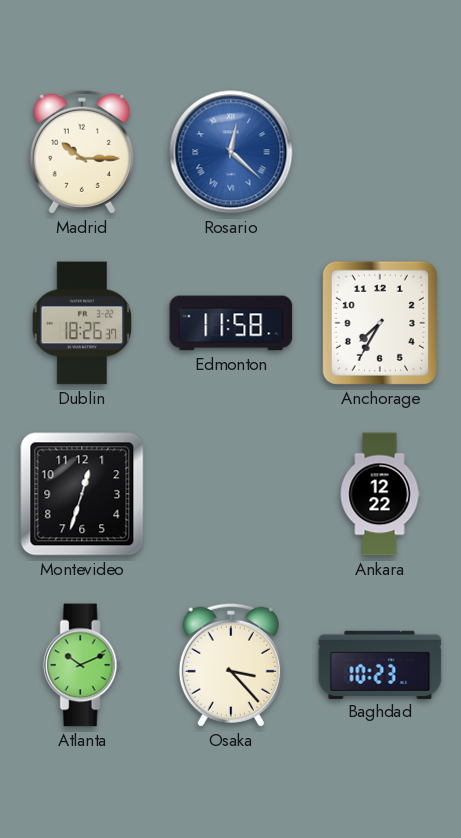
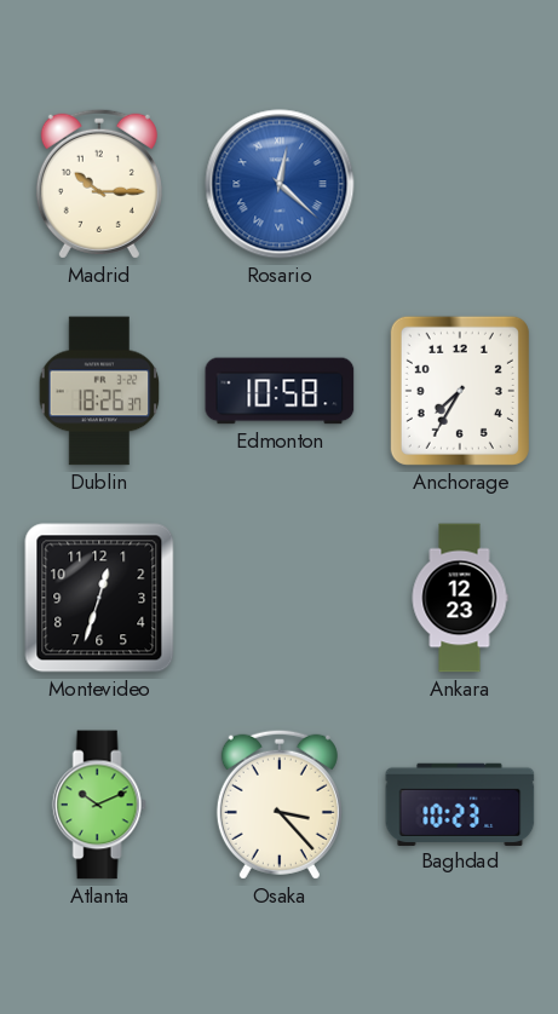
Edmonton: 11:58 -> 10:58
Ankara: 12:22 -> 12:23
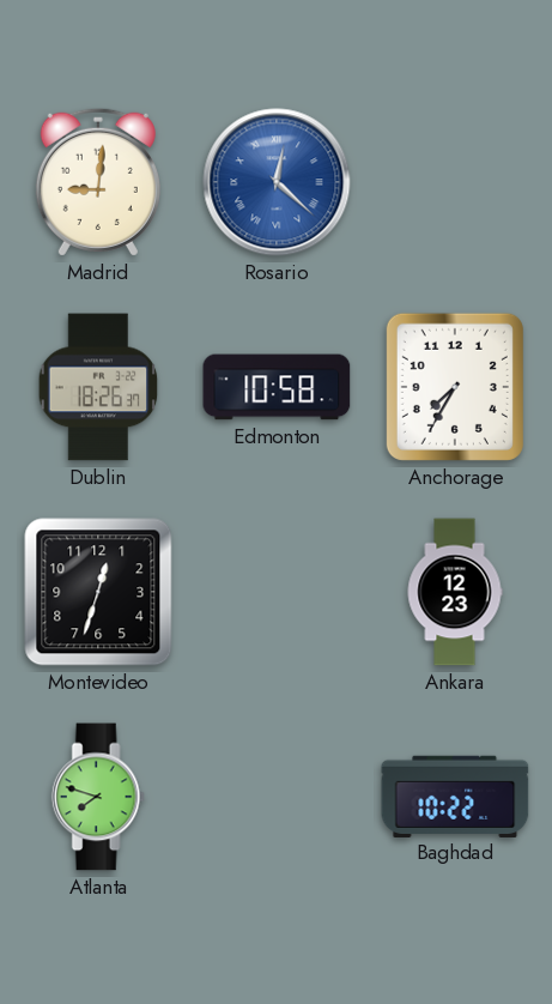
Madrid: 10:15 -> 9:01
Atlanta: 10:11 -> 7:48
Osaka: 3:23 -> none
Baghdad: 10:23 -> 10:22
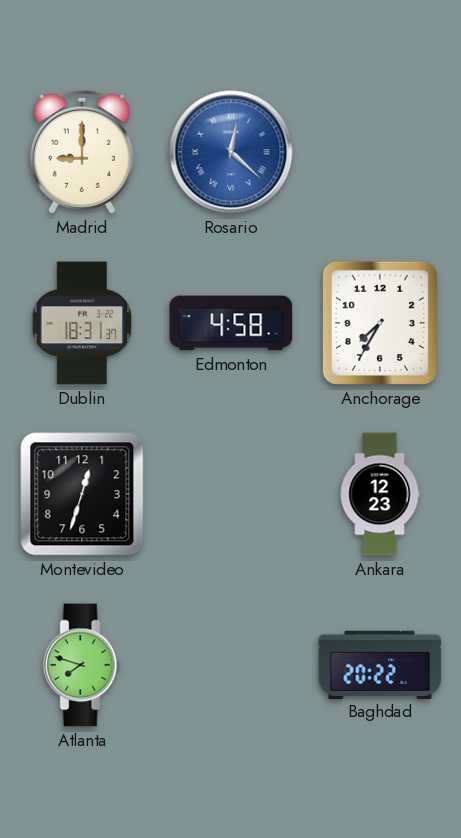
Madrid: 9:01 -> 9:00
Dublin: 18:26 -> 18:31
Edmonton: 10:58 -> 4:58
Baghdad: 10:22 -> 20:22
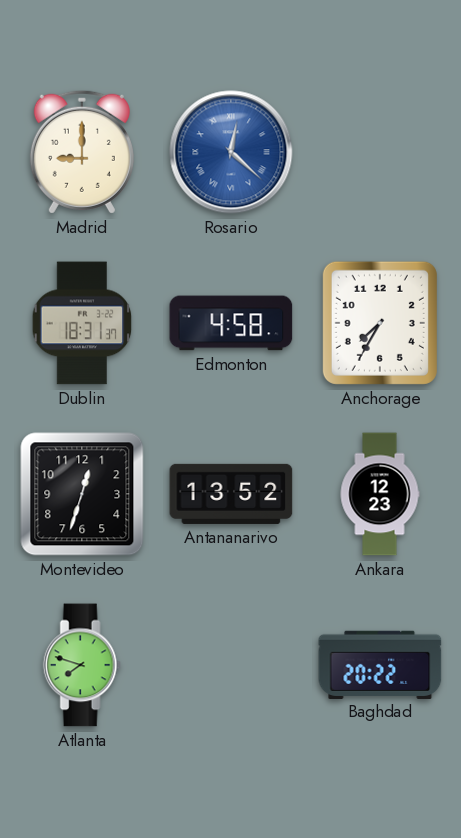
Antananarivo: none -> 13:52
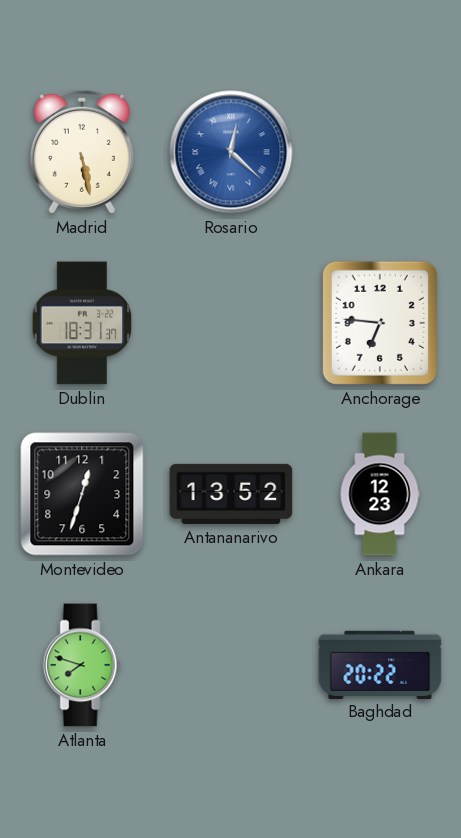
Madrid: 9:00 -> 5:28
Edmonton: 4:58 -> none
Anchorage: 7:35 -> 6:46
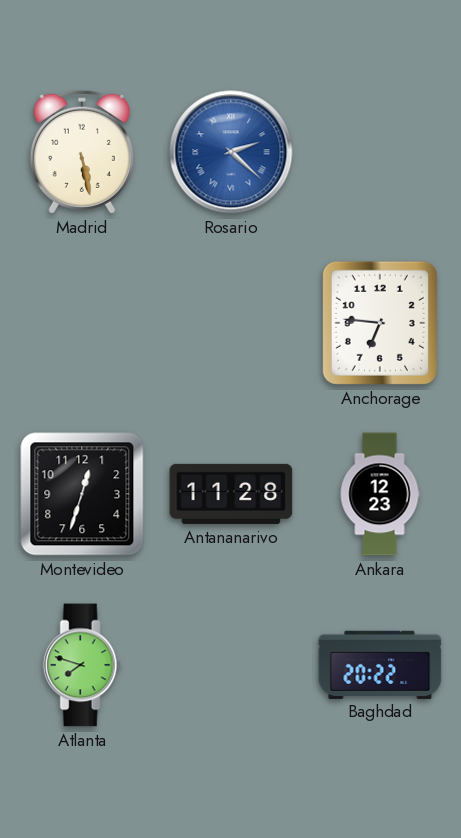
Rosario: 12:22 -> 2:22
Dublin: 18:31 -> none
Antananarivo: 13:52 -> 11:28
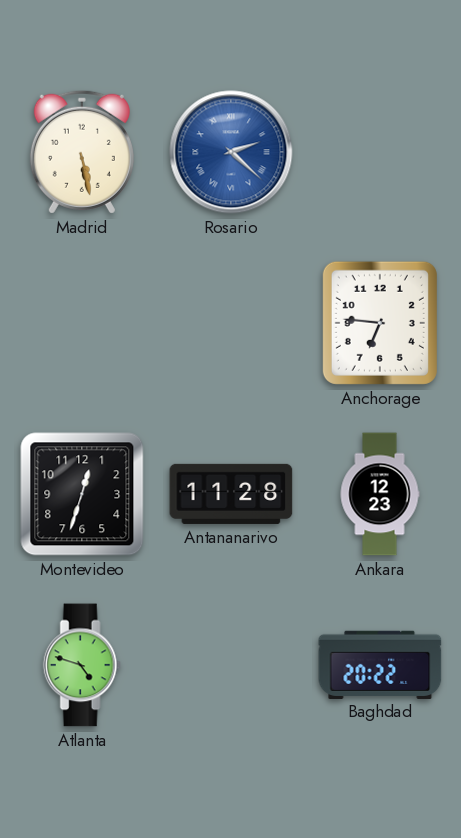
Atlanta: 7:48 -> 4:48
